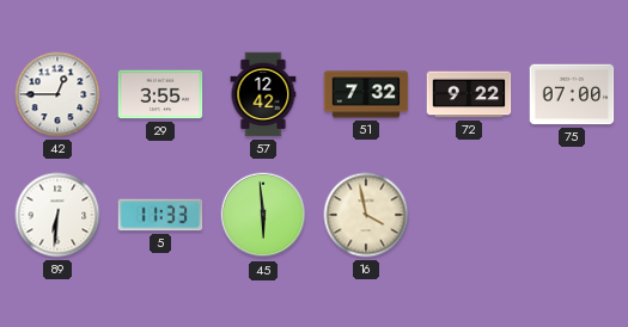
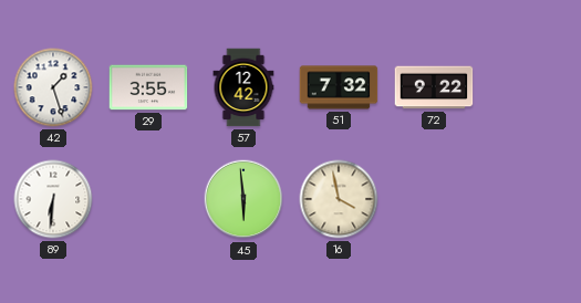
42: 12:45 -> 1:27
75: 07:00 -> none
5: 11:33 -> none
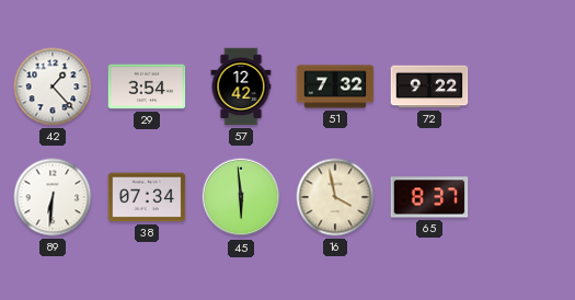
42: 1:27 -> 1:23
29: 3:55 -> 3:54
38: none -> 07:34
65: none -> 8:37
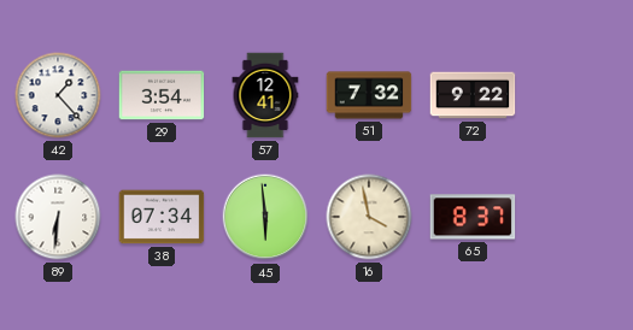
57: 12:42 -> 12:41
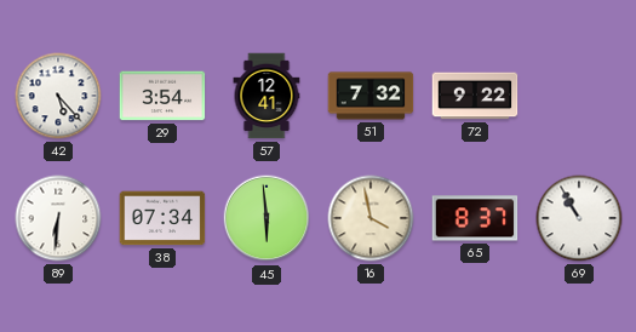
42: 1:23 -> 5:23
69: none -> 10:55
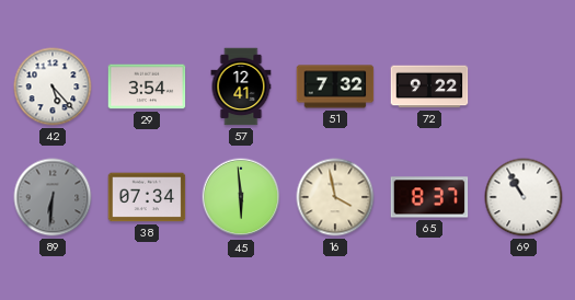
89 dial: white -> grey
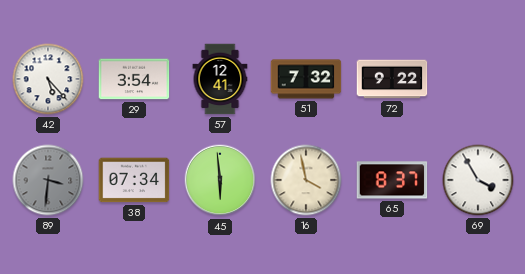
89: 6:31 -> 3:31
69: 10:55 -> 3:55
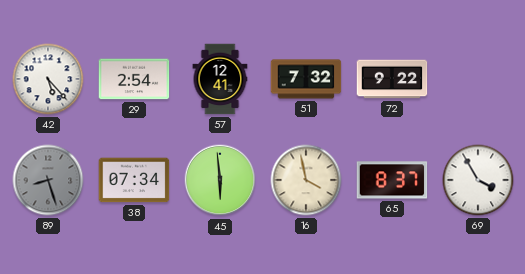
29: 3:54 -> 2:54
89: 3:31 -> 8:27
